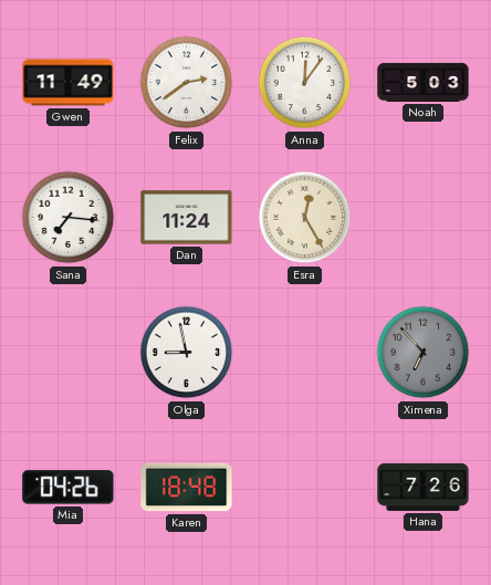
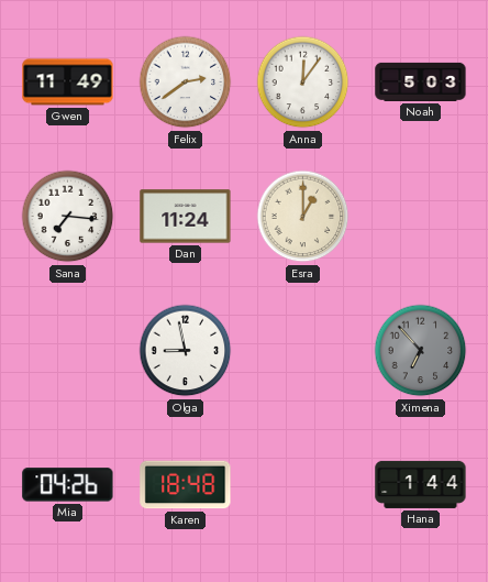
Esra: 12:25 -> 1:00
Hana: 7:26 -> 1:44
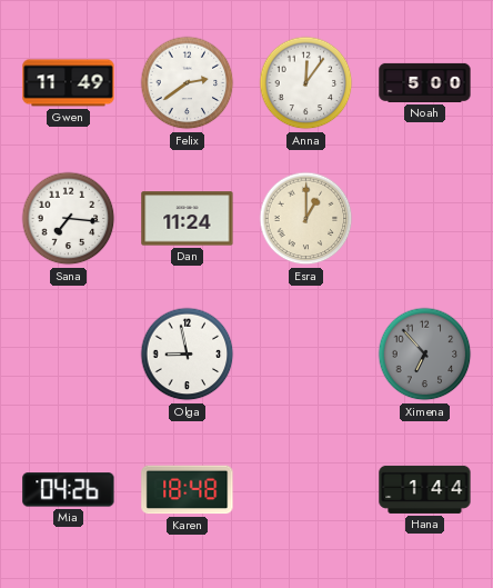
Noah: 5:03 -> 5:00
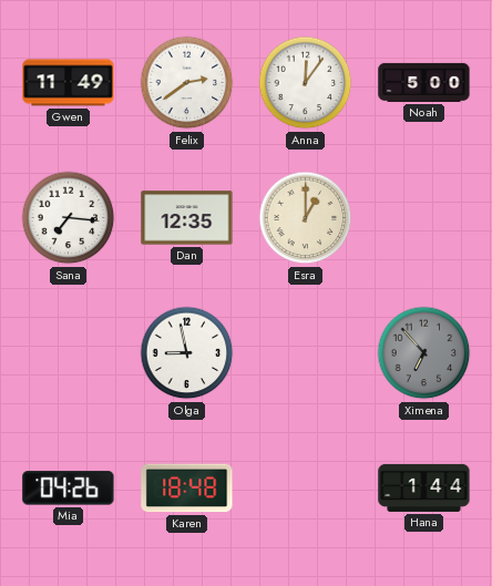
Dan: 11:24 -> 12:35
